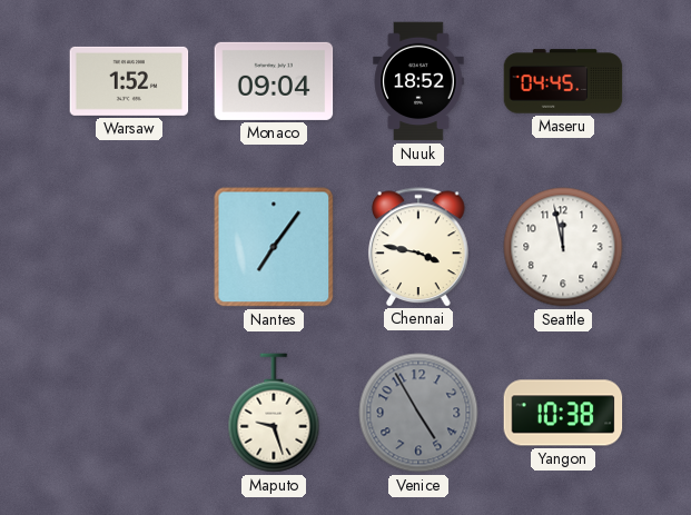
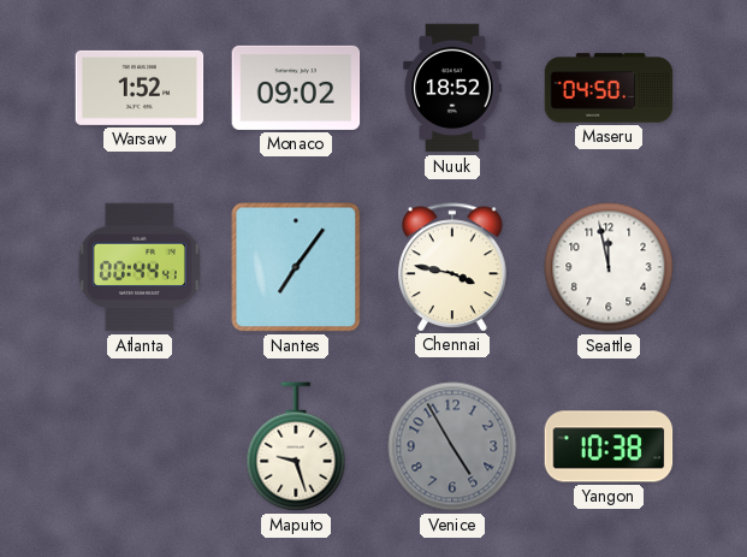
Monaco: 09:04 -> 09:02
Maseru: 04:45 -> 04:50
Atlanta: none -> 00:44
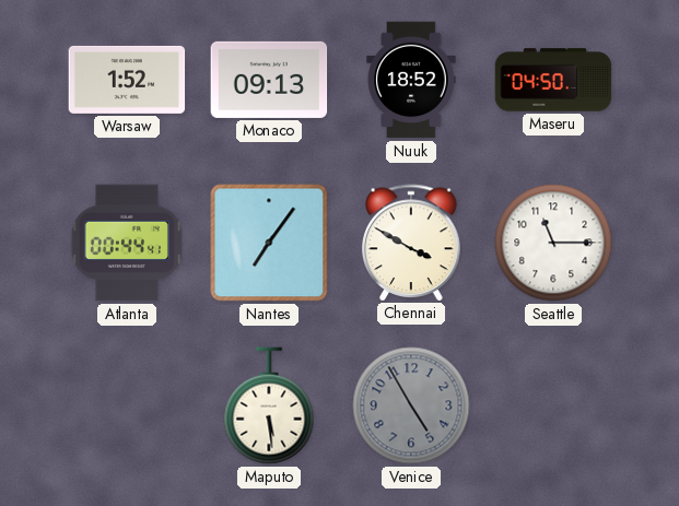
Monaco: 09:02 -> 09:13
Chennai: 3:47 -> 3:50
Seattle: 11:58 -> 11:15
Maputo: 9:27 -> 5:29
Yangon: 10:38 -> none
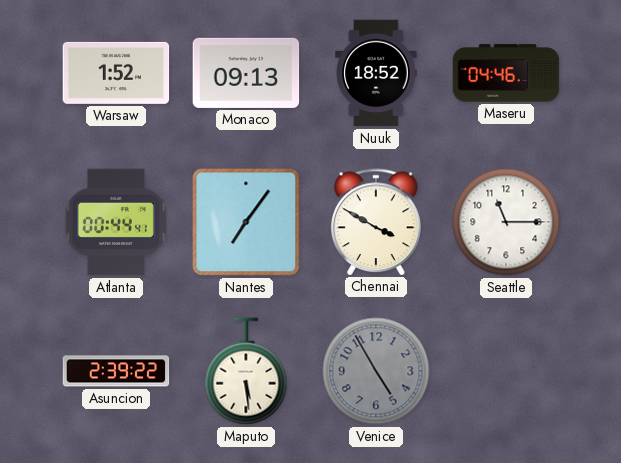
Maseru: 04:50 -> 04:46
Asuncion: none -> 2:39
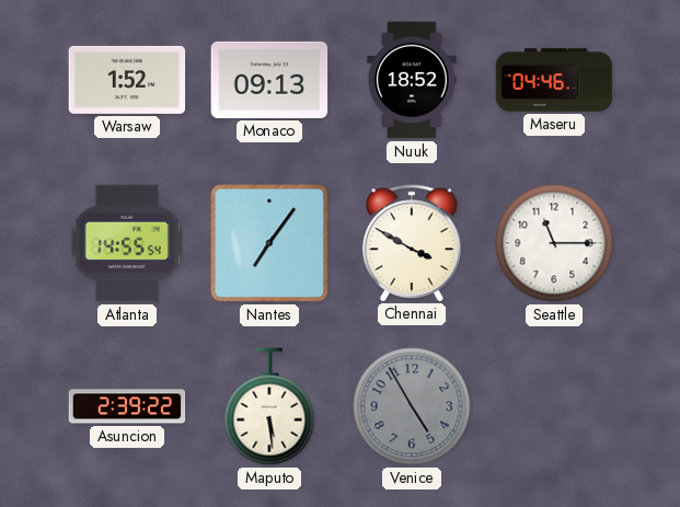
Atlanta: 00:44 -> 14:55
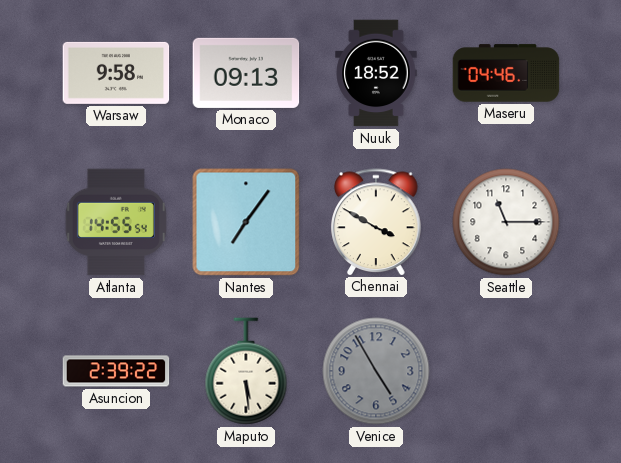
Warsaw: 1:52 -> 9:58
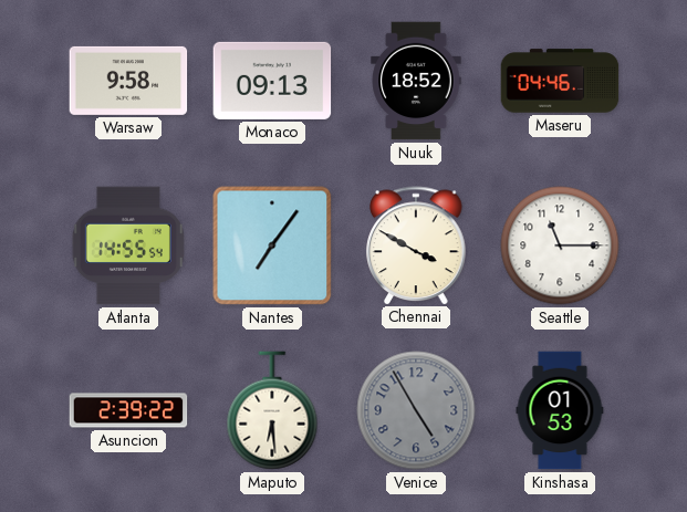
Maputo: 5:29 -> 6:29
Kinshasa: none -> 01:53
